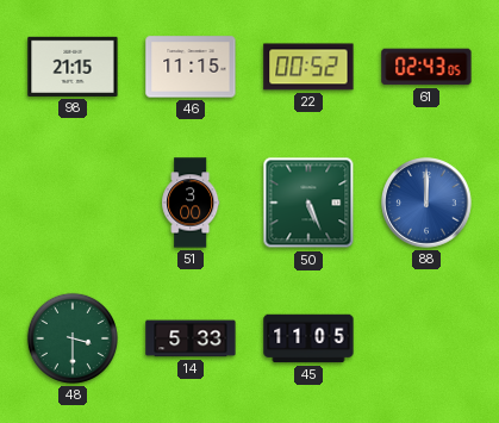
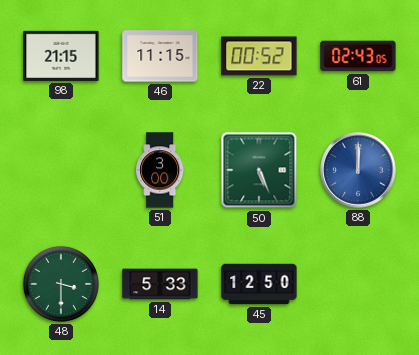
45: 11:05 -> 12:50
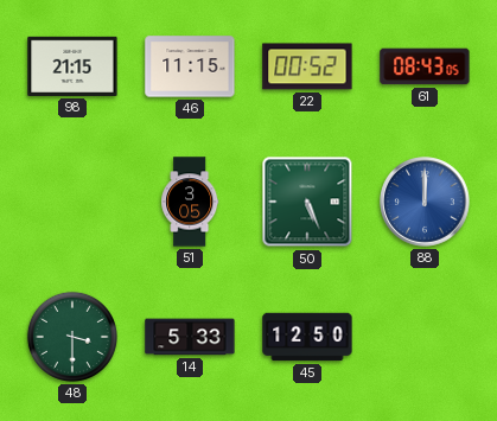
61: 02:43 -> 08:43
51: 3:00 -> 3:05
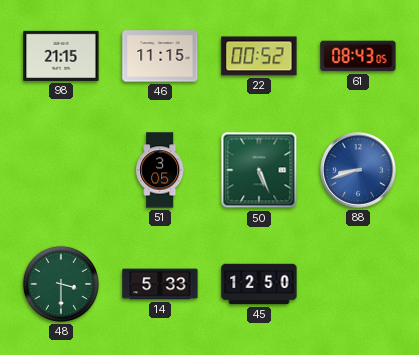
88: 12:00 -> 8:42
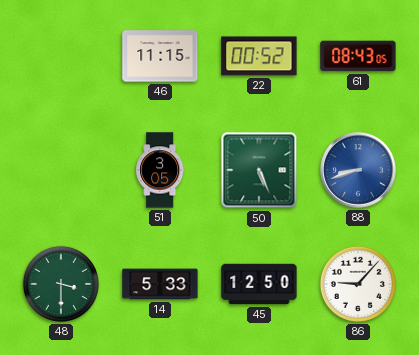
98: 21:15 -> none
86: none -> 9:07
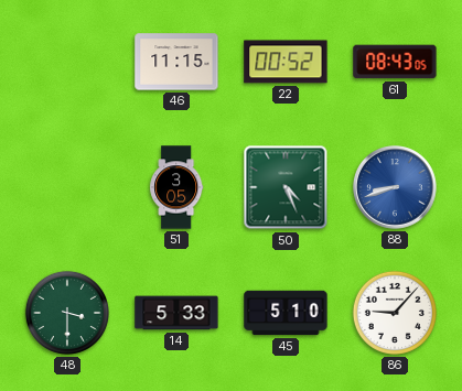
50: 5:26 -> 4:26
45: 12:50 -> 5:10
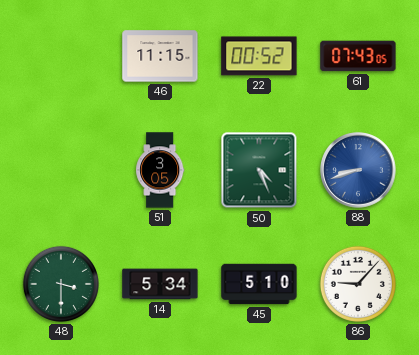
61: 08:43 -> 07:43
14: 5:33 -> 5:34
